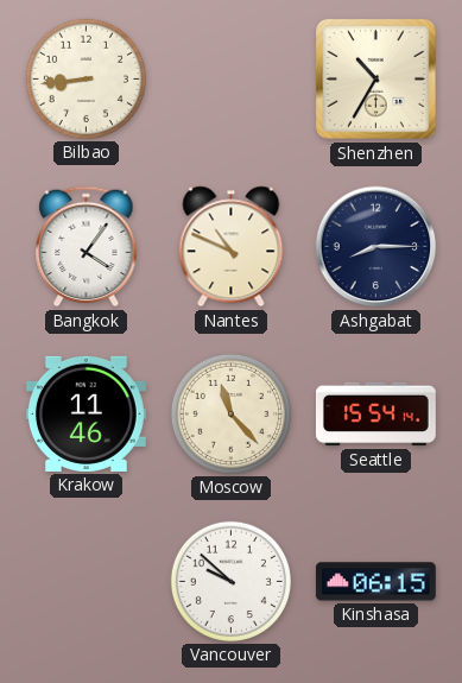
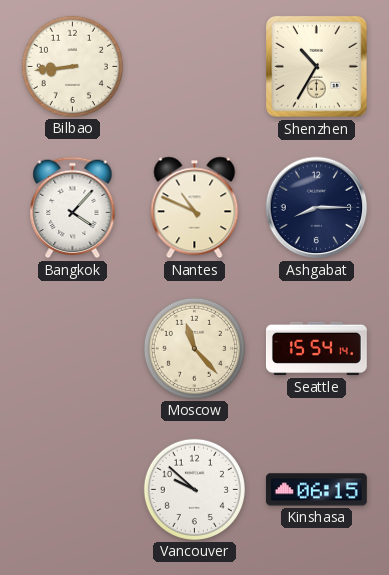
Bangkok: 4:06 -> 4:07
Krakow: 11:46 -> none
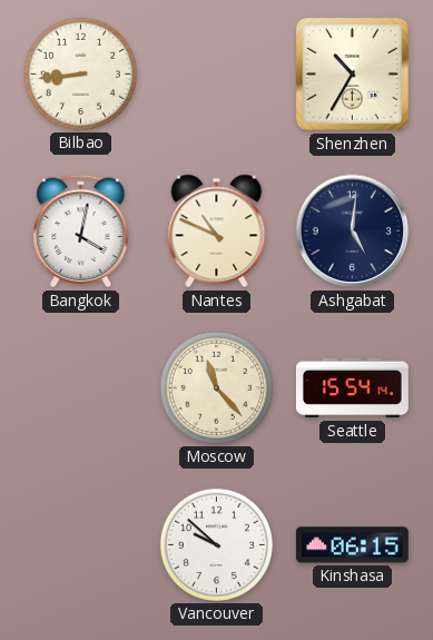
Bangkok: 4:07 -> 4:02
Ashgabat: 8:15 -> 5:01
